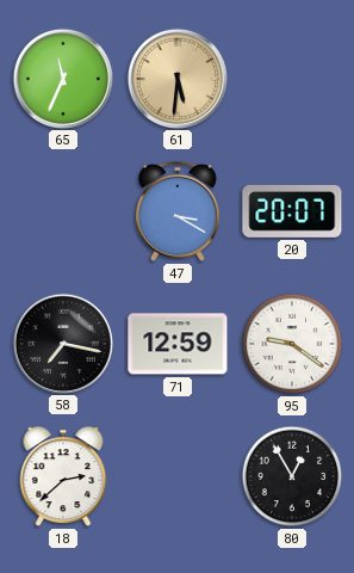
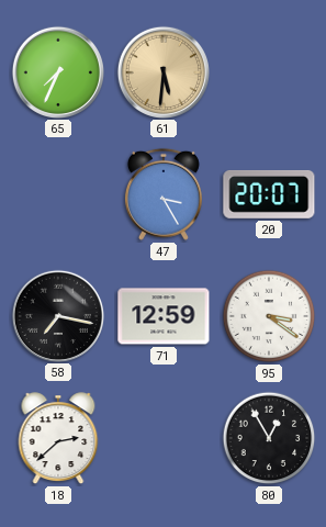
65: 11:34 -> 7:34
47: 3:20 -> 3:25
95: 9:21 -> 3:21
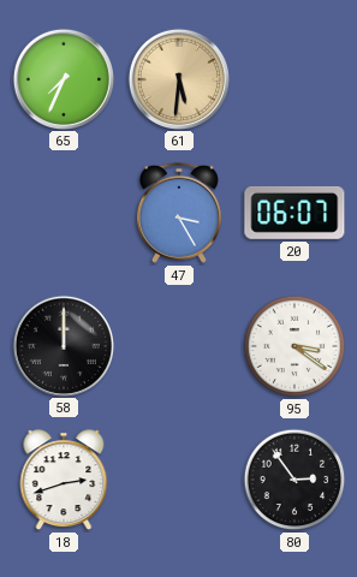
20: 20:07 -> 06:07
58: 7:17 -> 12:00
71: 12:59 -> none
18: 2:38 -> 2:42
80: 12:55 -> 2:54
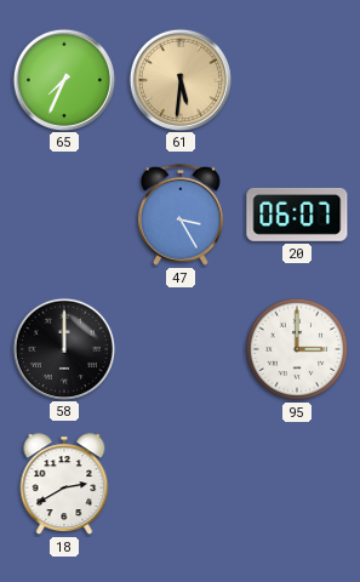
95: 3:21 -> 3:00
18: 2:42 -> 2:40
80: 2:54 -> none
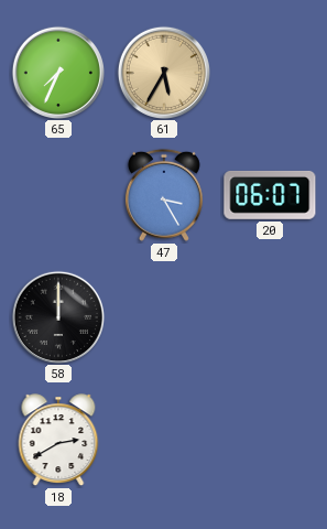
61: 5:31 -> 5:35
95: 3:00 -> none
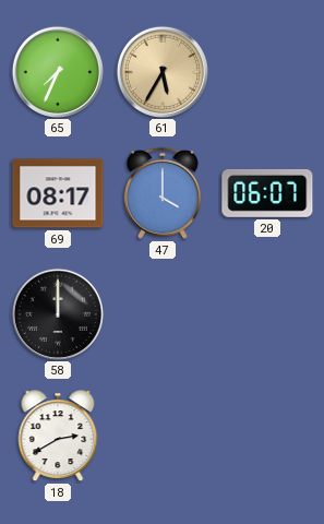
69: none -> 08:17
47: 3:25 -> 4:00
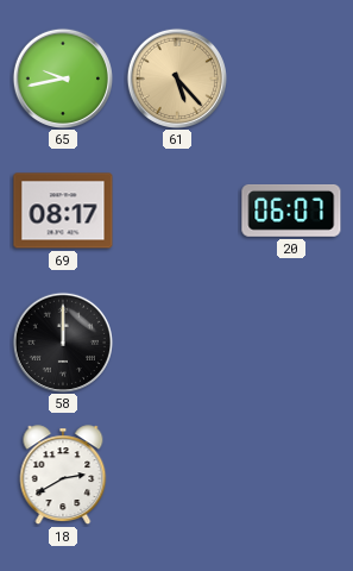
65: 7:34 -> 9:43
61: 5:35 -> 5:23
47: 4:00 -> none
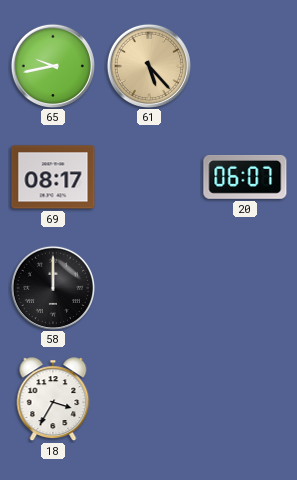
18: 2:40 -> 3:35
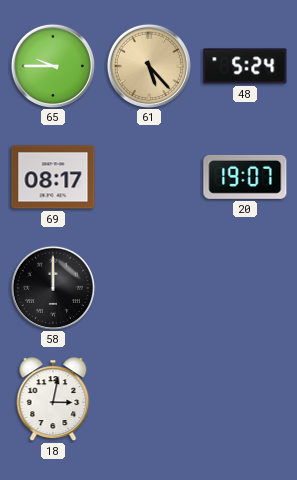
65: 9:43 -> 9:45
48: none -> 5:24
20: 06:07 -> 19:07
18: 3:35 -> 3:02
